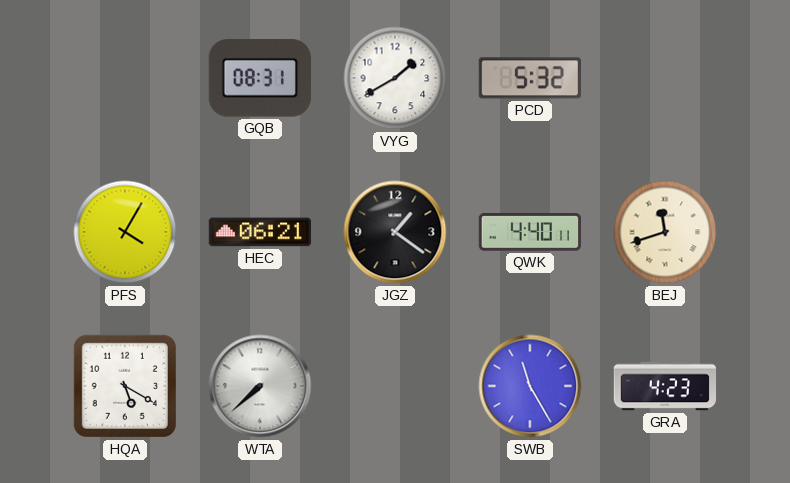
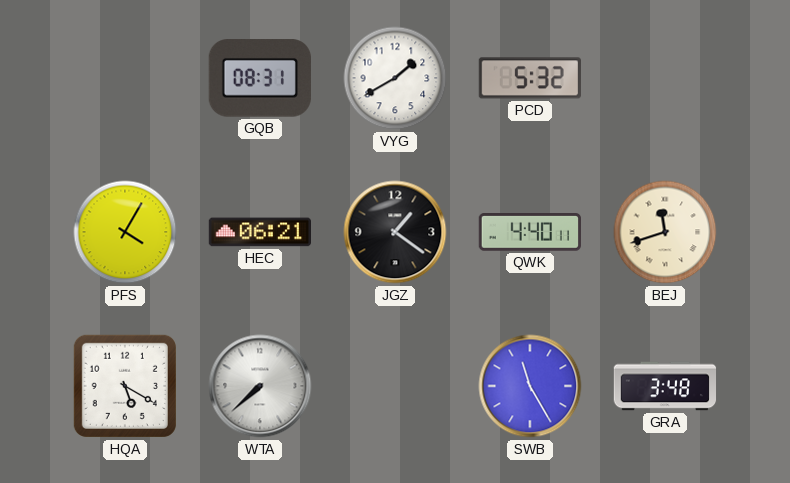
GRA: 4:23 -> 3:48
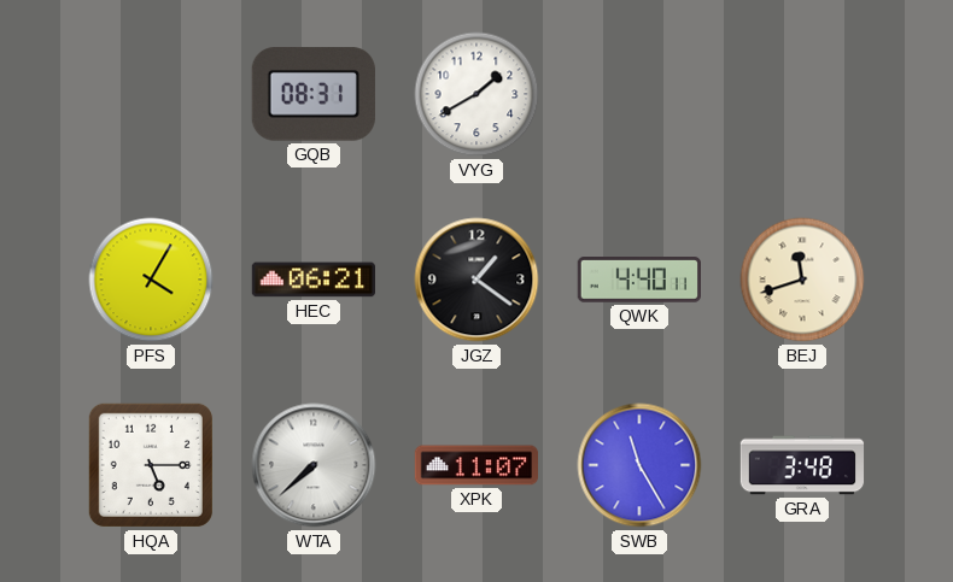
PCD: 5:32 -> none
HQA: 5:20 -> 5:15
XPK: none -> 11:07
